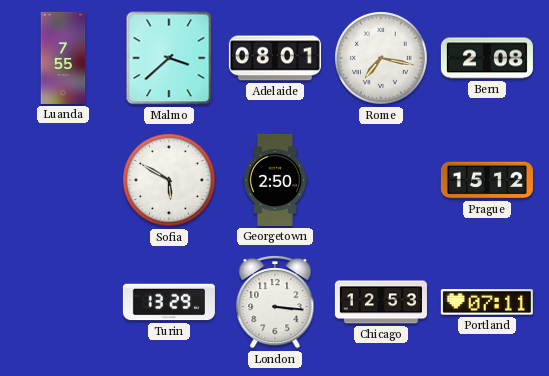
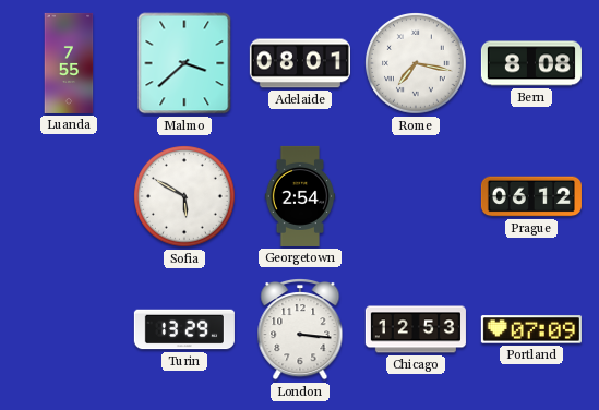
Bern: 2:08 -> 8:08
Georgetown: 2:50 -> 2:54
Prague: 15:12 -> 06:12
Portland: 07:11 -> 07:09
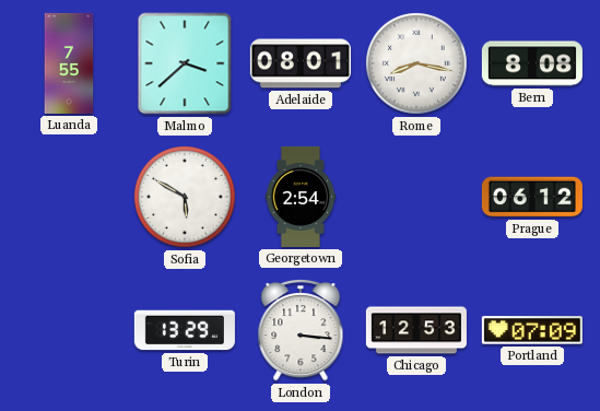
Rome: 7:17 -> 8:17
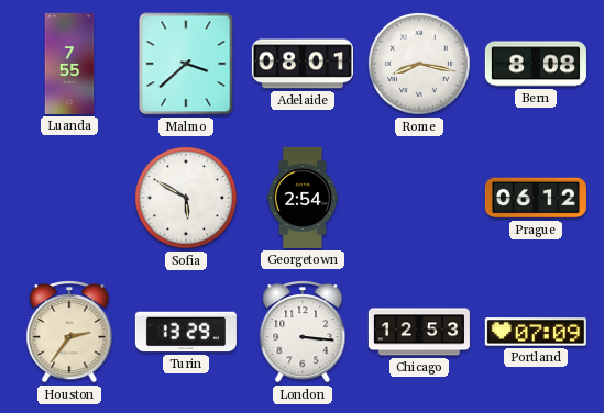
Houston: none -> 2:36
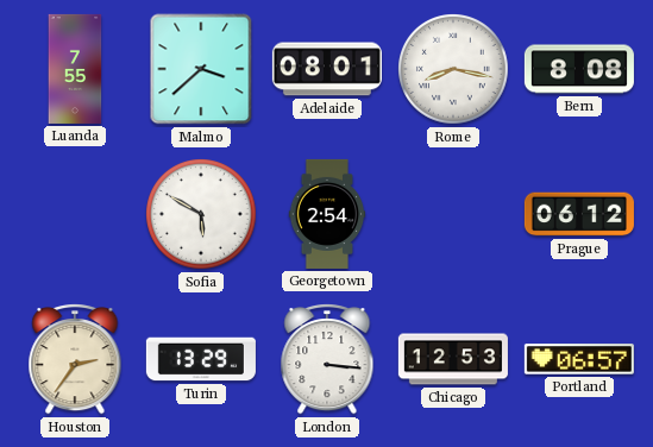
Portland: 07:09 -> 06:57
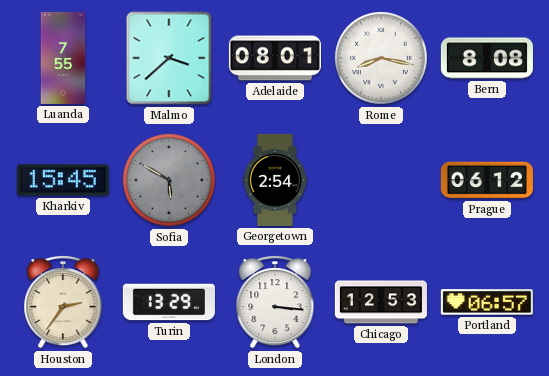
Kharkiv: none -> 15:45
Sofia dial: white -> grey
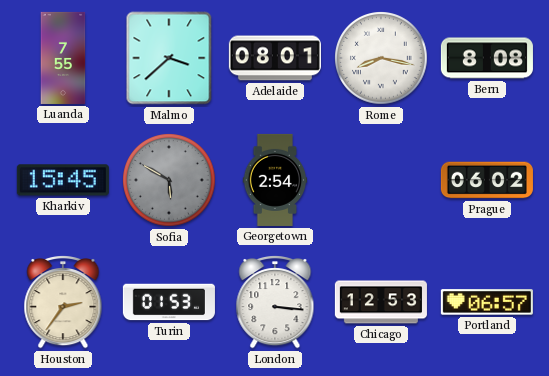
Prague: 06:12 -> 06:02
Turin: 13:29 -> 01:53
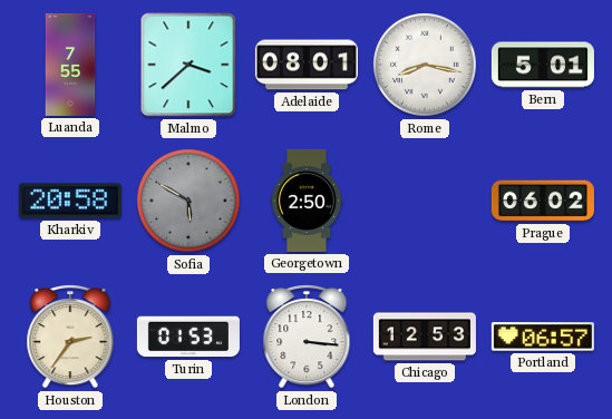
Bern: 8:08 -> 5:01
Kharkiv: 15:45 -> 20:58
Georgetown: 2:54 -> 2:50
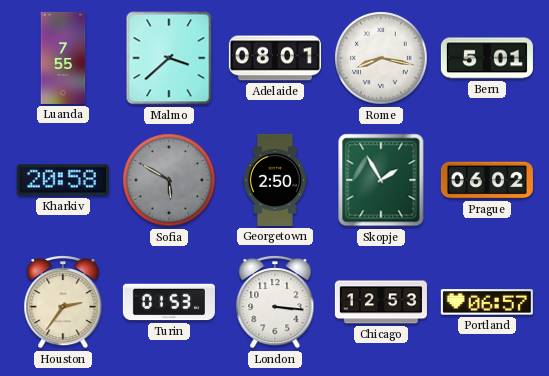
Skopje: none -> 1:55
